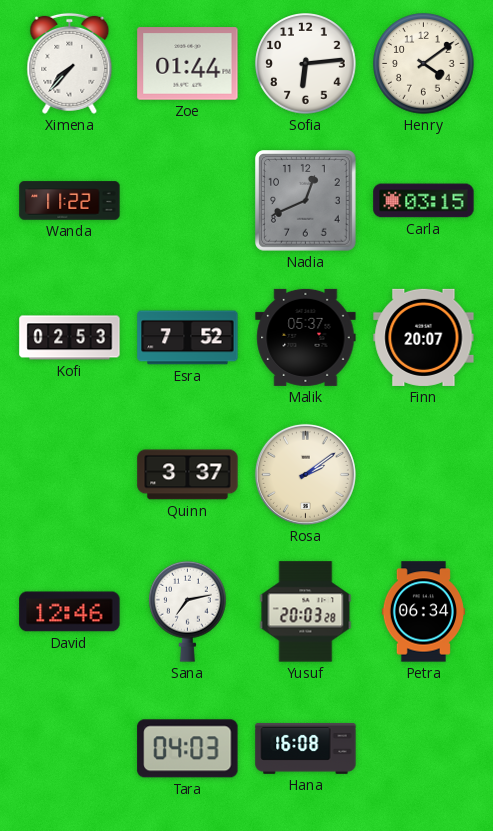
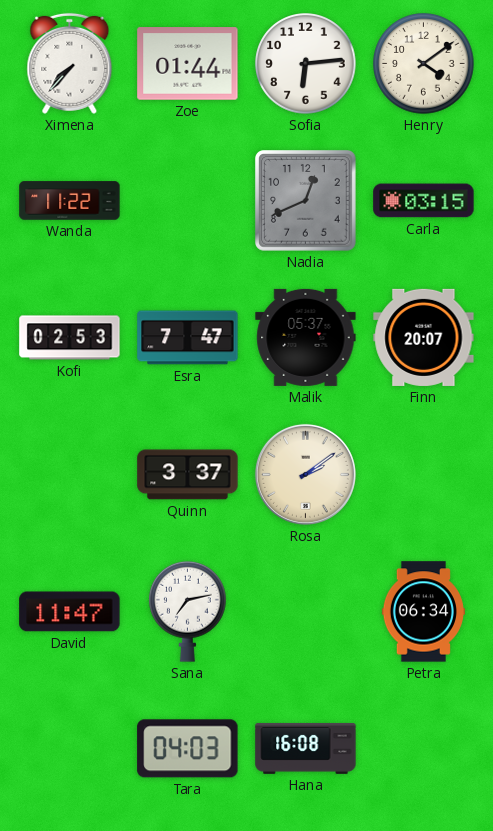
Esra: 7:52 -> 7:47
David: 12:46 -> 11:47
Yusuf: 20:03 -> none
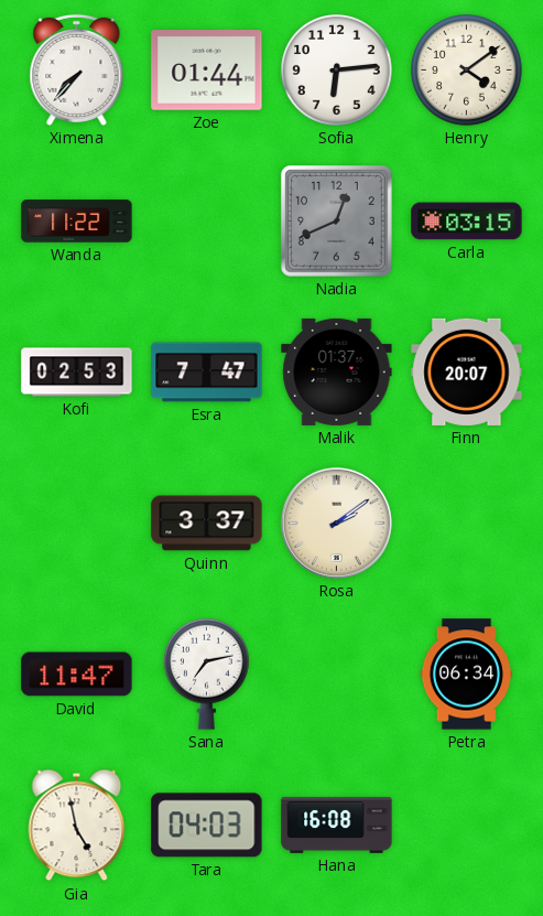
Malik: 05:37 -> 01:37
Gia: none -> 4:58
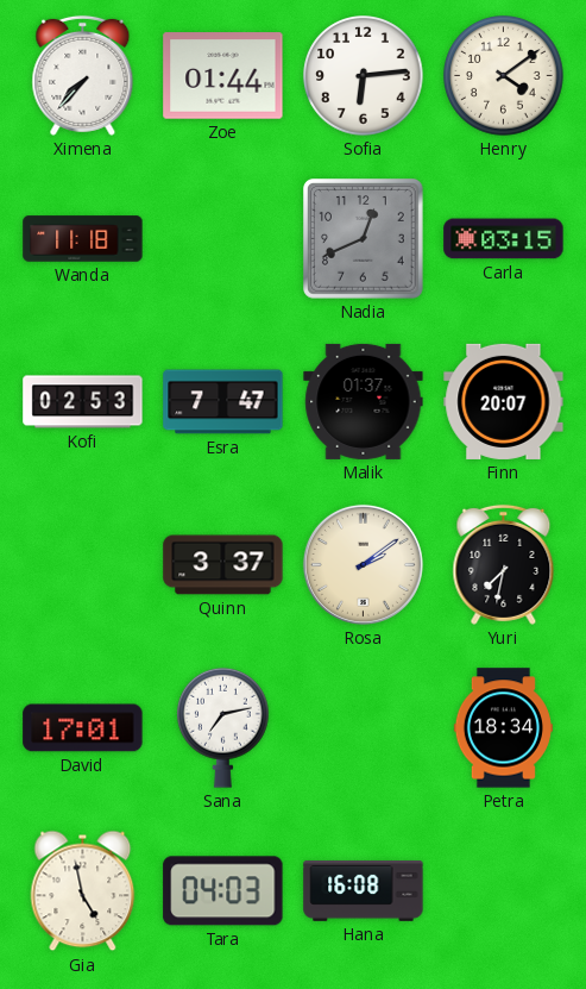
Wanda: 11:22 -> 11:18
Yuri: none -> 7:32
David: 11:47 -> 17:01
Petra: 06:34 -> 18:34
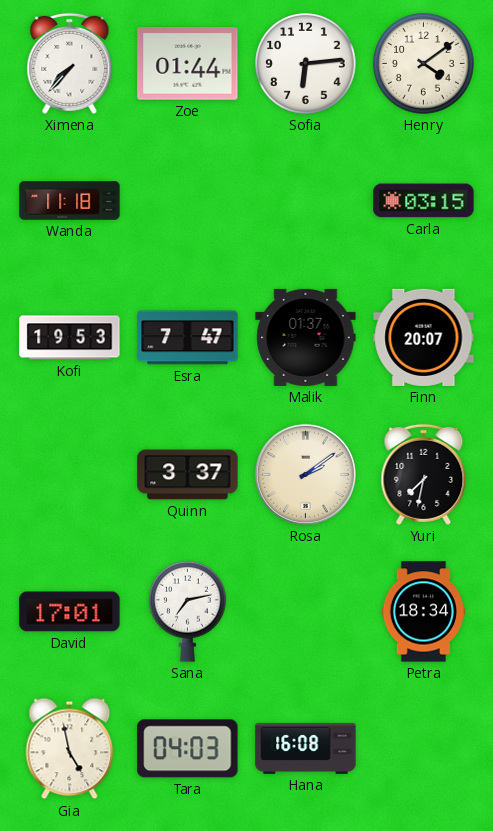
Nadia: 12:41 -> none
Kofi: 02:53 -> 19:53
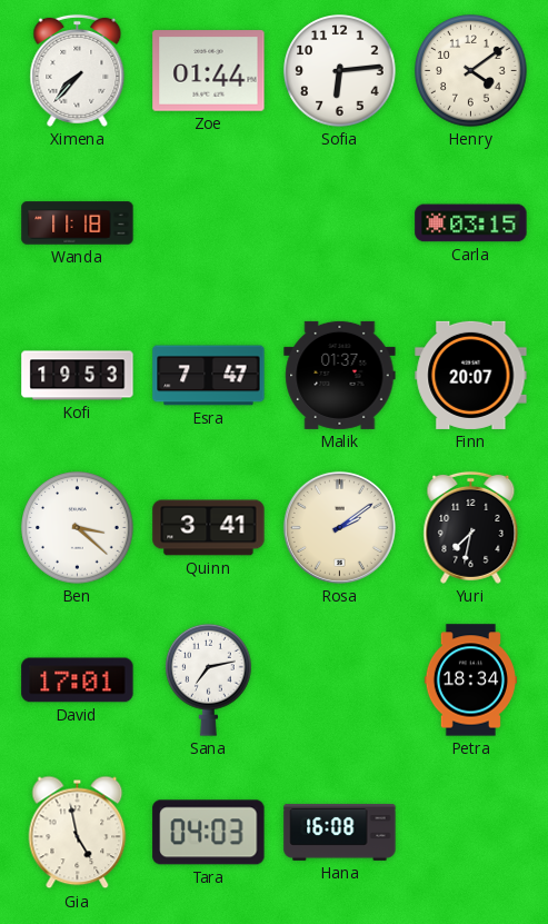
Ben: none -> 3:22
Quinn: 3:37 -> 3:41
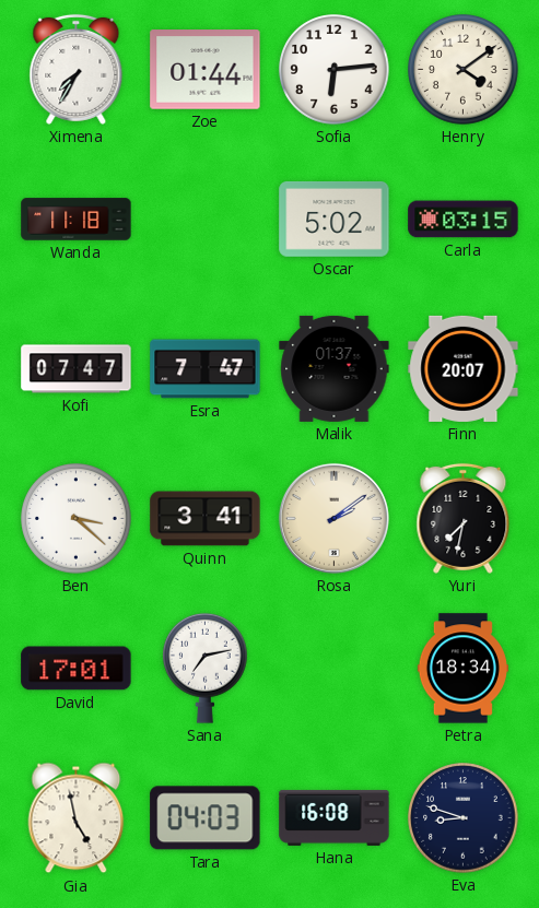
Ximena: 7:37 -> 7:35
Oscar: none -> 5:02
Kofi: 19:53 -> 07:47
Eva: none -> 8:48
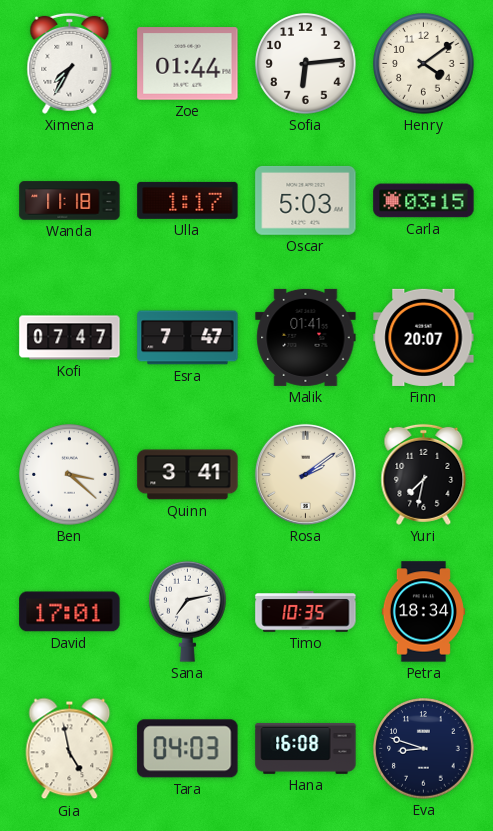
Ulla: none -> 1:17
Oscar: 5:02 -> 5:03
Malik: 01:37 -> 01:41
Timo: none -> 10:35
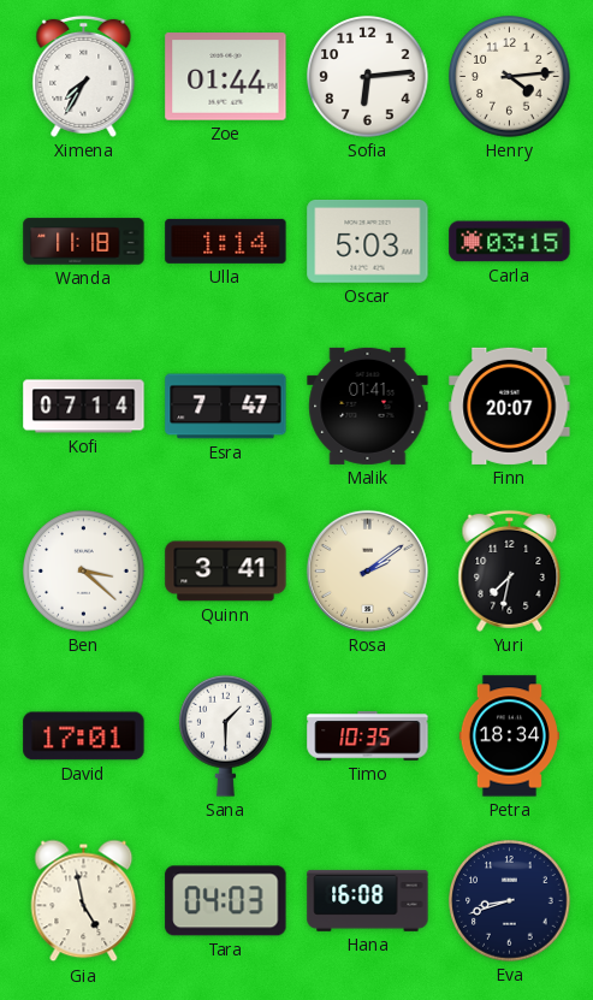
Henry: 4:09 -> 4:14
Ulla: 1:17 -> 1:14
Kofi: 07:47 -> 07:14
Sana: 7:13 -> 1:30
Eva: 8:48 -> 8:42
